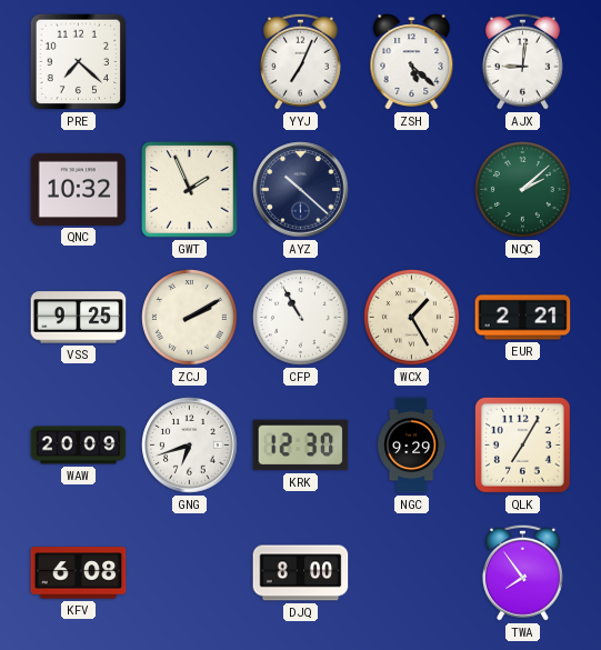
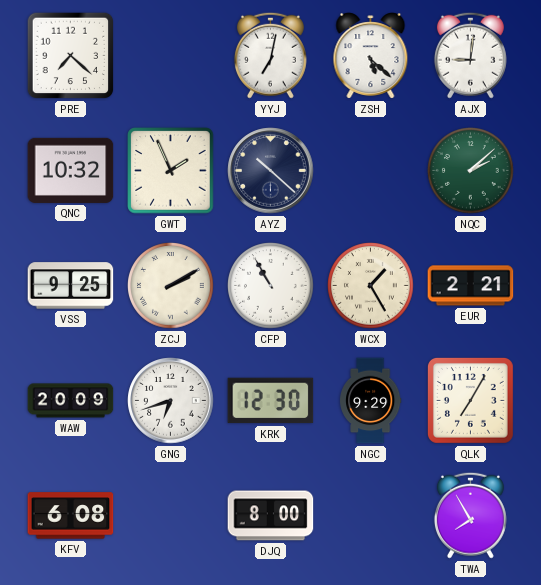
YYJ: 7:04 -> 7:02
TWA: 7:54 -> 7:55
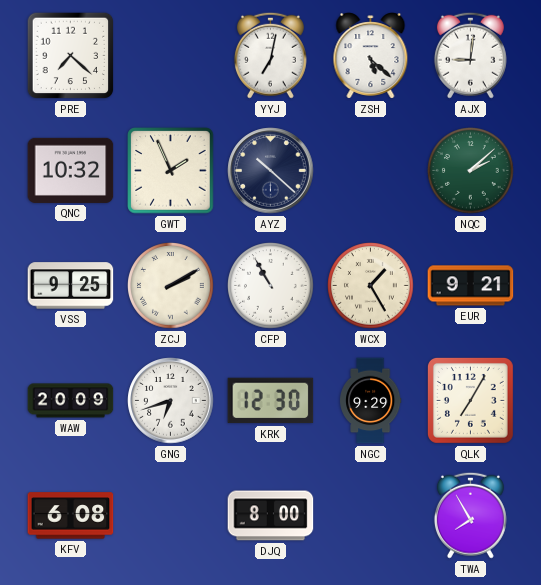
EUR: 2:21 -> 9:21
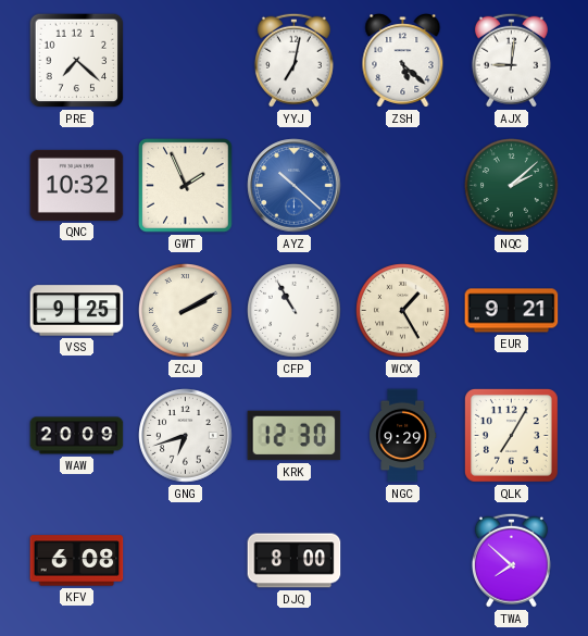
AYZ dial: navy -> blue
TWA: 7:55 -> 7:52
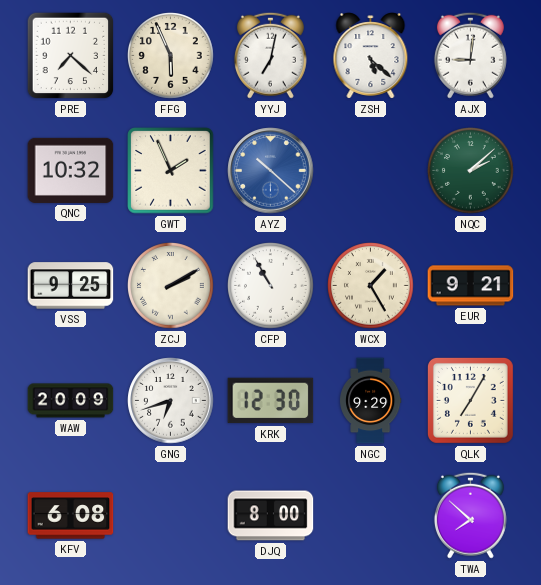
FFG: none -> 5:56
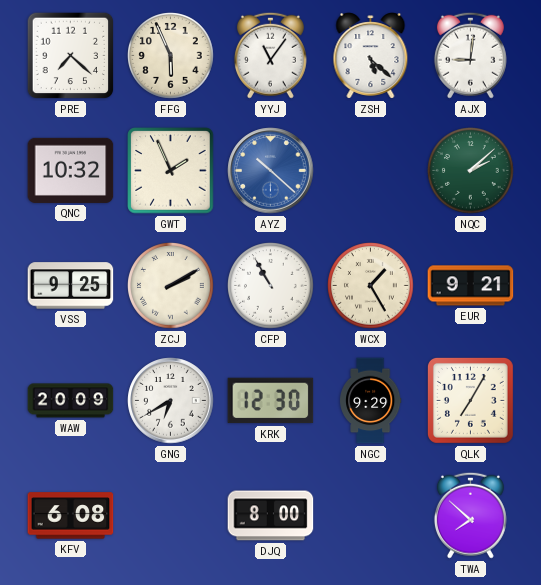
YYJ: 7:02 -> 11:06
GNG: 6:42 -> 6:40
